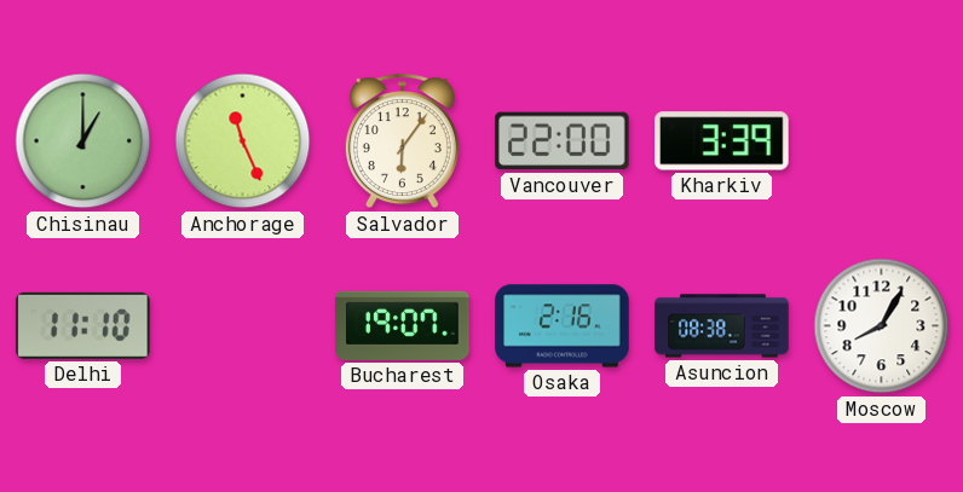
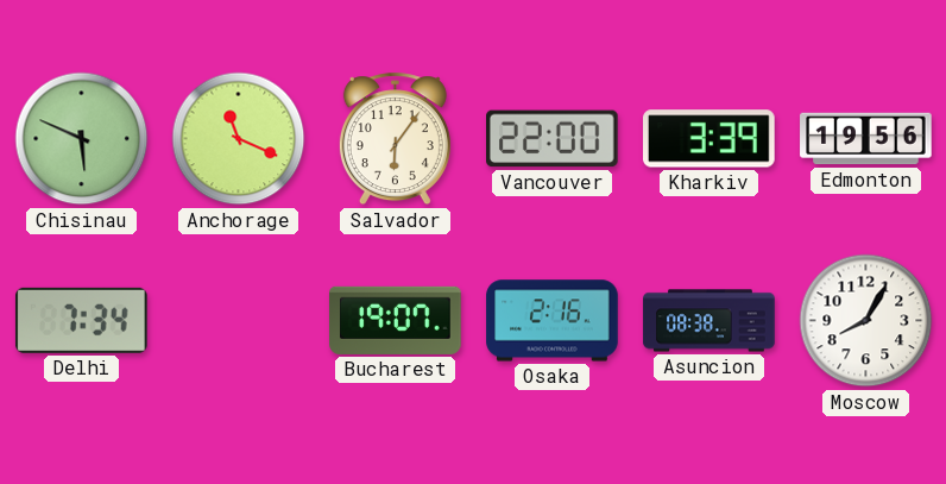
Chisinau: 1:00 -> 5:49
Anchorage: 11:26 -> 11:19
Edmonton: none -> 19:56
Delhi: 11:10 -> 7:34
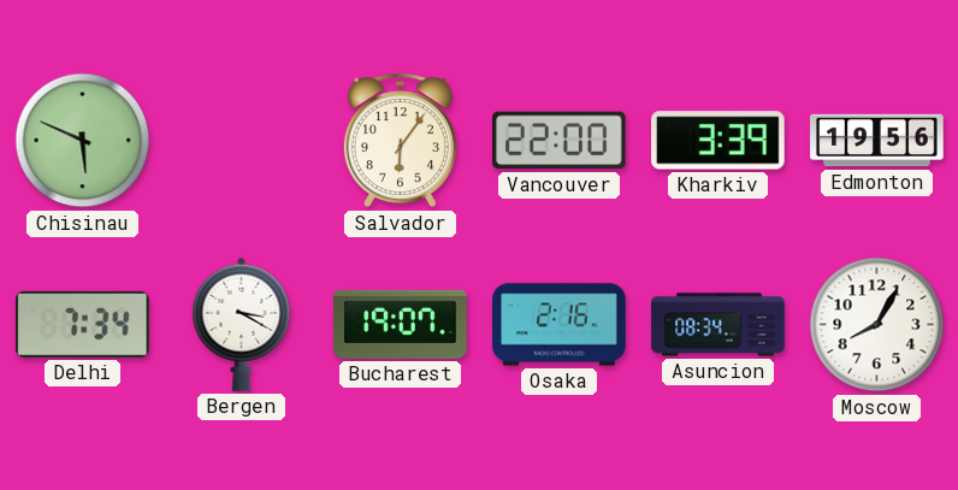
Anchorage: 11:19 -> none
Bergen: none -> 3:20
Asuncion: 08:38 -> 08:34
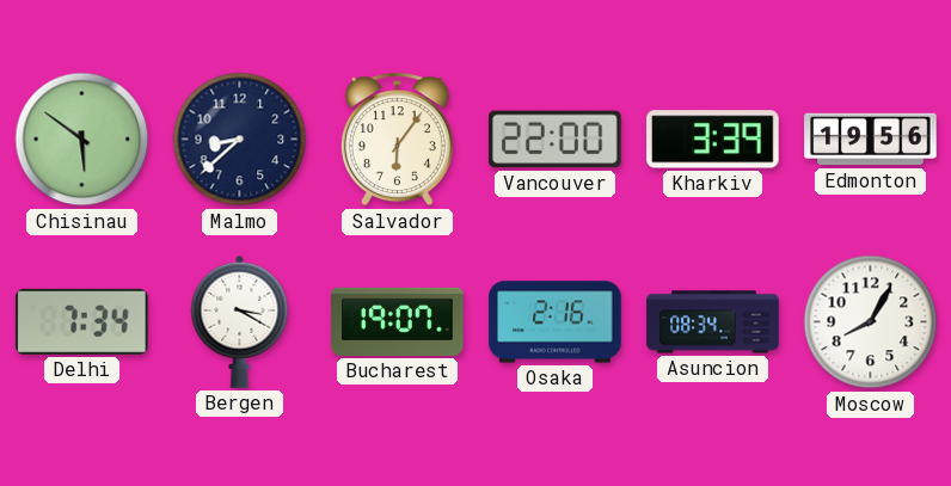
Chisinau: 5:49 -> 5:51
Malmo: none -> 8:38
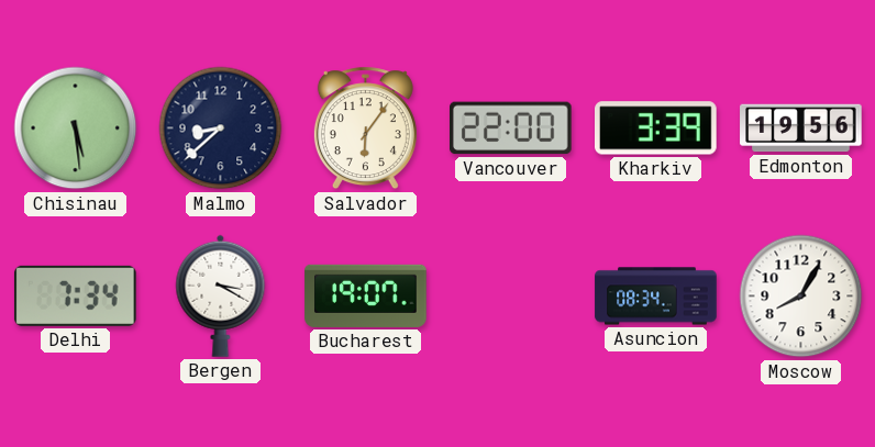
Chisinau: 5:51 -> 5:29
Osaka: 2:16 -> none
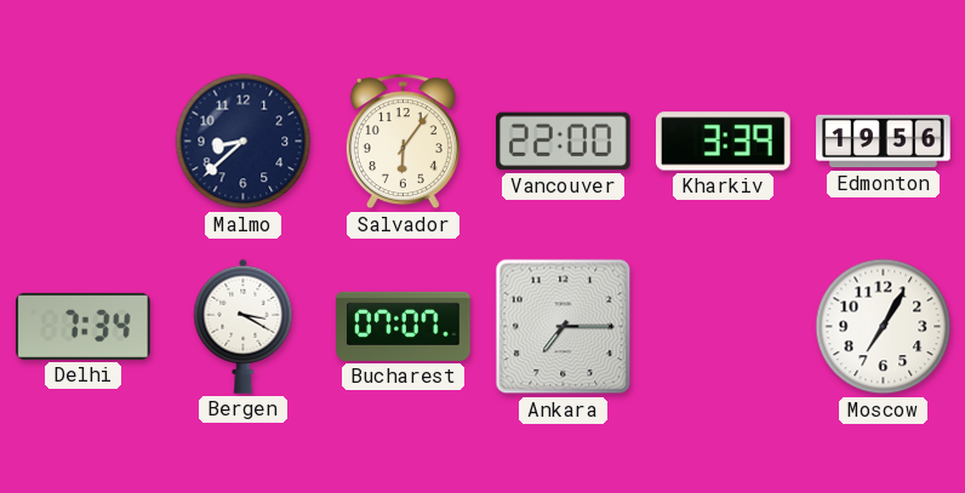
Chisinau: 5:29 -> none
Bucharest: 19:07 -> 07:07
Ankara: none -> 7:15
Asuncion: 08:34 -> none
Moscow: 8:05 -> 7:05
